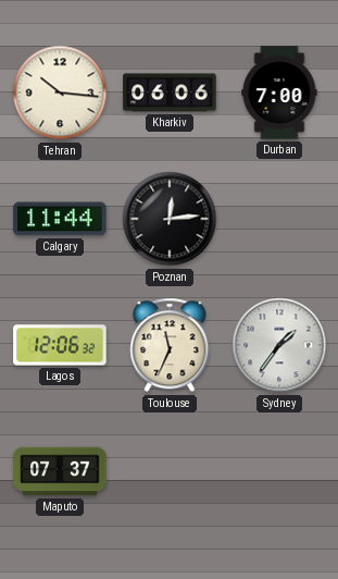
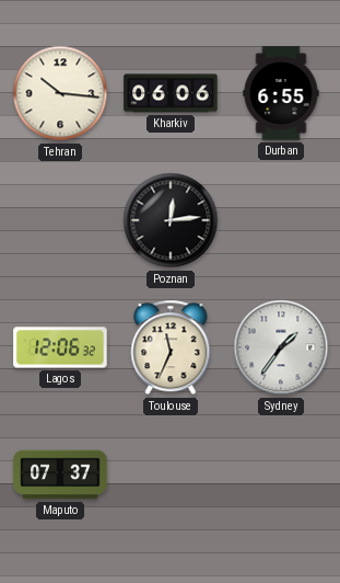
Durban: 7:00 -> 6:55
Calgary: 11:44 -> none
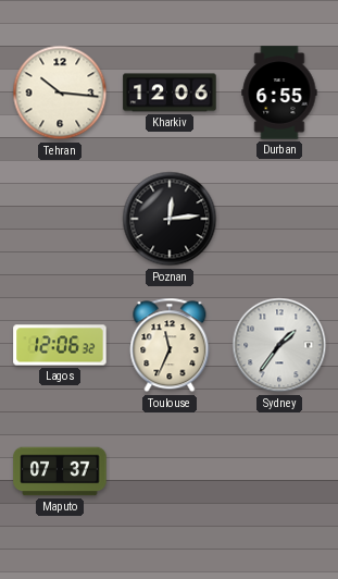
Kharkiv: 06:06 -> 12:06
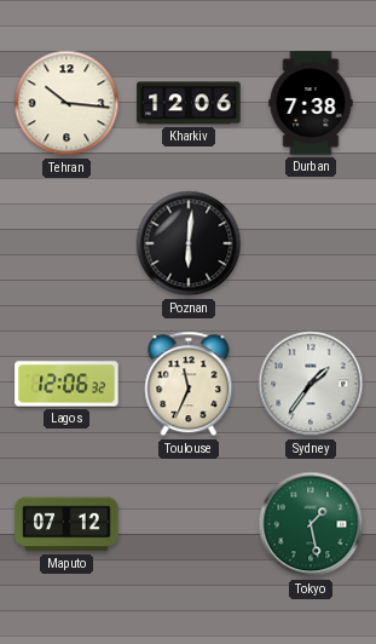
Durban: 6:55 -> 7:38
Poznan: 12:14 -> 6:01
Maputo: 07:37 -> 07:12
Tokyo: none -> 1:28
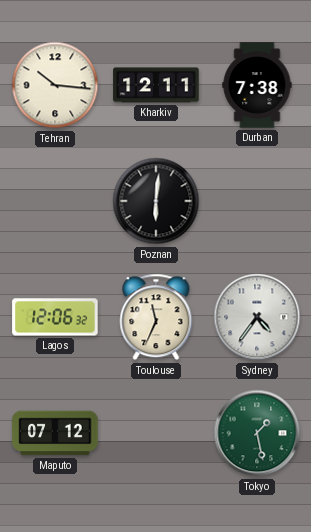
Kharkiv: 12:06 -> 12:11
Sydney: 1:36 -> 4:36
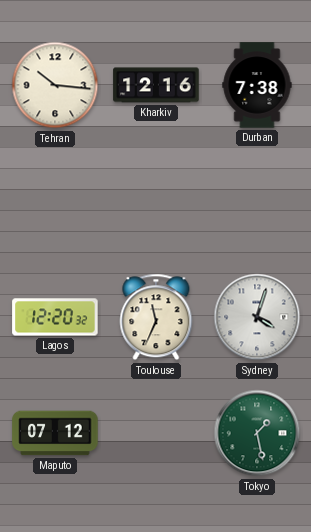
Kharkiv: 12:11 -> 12:16
Poznan: 6:01 -> none
Lagos: 12:06 -> 12:20
Sydney: 4:36 -> 4:03
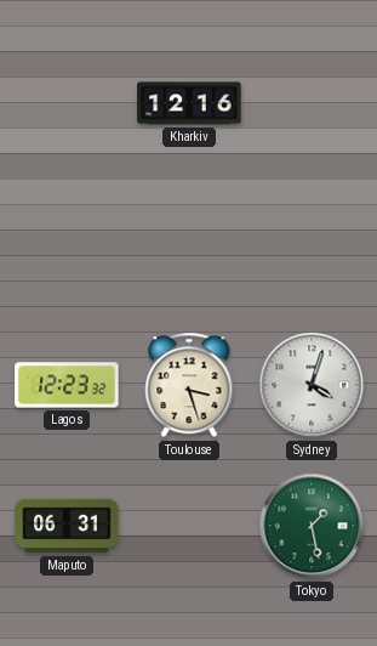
Tehran: 10:16 -> none
Durban: 7:38 -> none
Lagos: 12:20 -> 12:23
Toulouse: 11:34 -> 3:27
Maputo: 07:12 -> 06:31
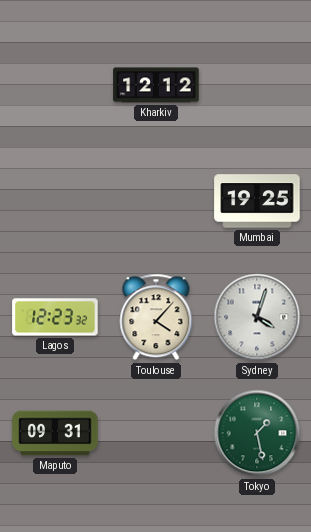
Kharkiv: 12:16 -> 12:12
Mumbai: none -> 19:25
Toulouse: 3:27 -> 4:07
Maputo: 06:31 -> 09:31
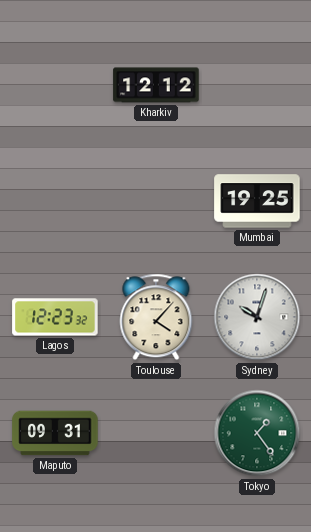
Sydney: 4:03 -> 10:03
Tokyo: 1:28 -> 1:24
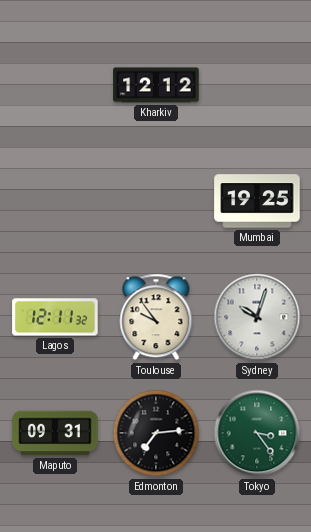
Lagos: 12:23 -> 12:11
Toulouse: 4:07 -> 9:54
Edmonton: none -> 7:14
Tokyo: 1:24 -> 3:24
